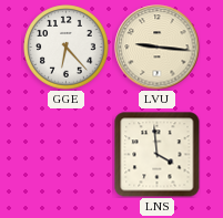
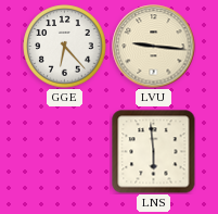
LNS: 3:59 -> 5:59
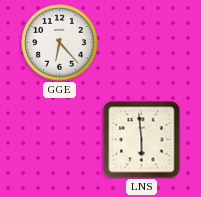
LVU: 9:16 -> none
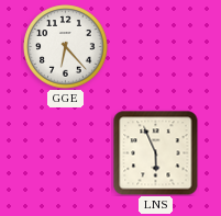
LNS: 5:59 -> 5:56
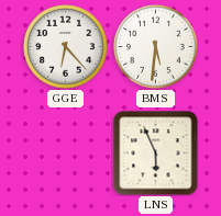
BMS: none -> 5:31
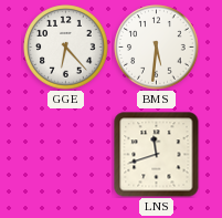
LNS: 5:56 -> 11:42
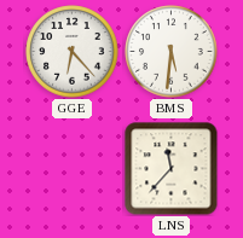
LNS: 11:42 -> 11:37
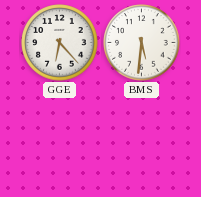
LNS: 11:37 -> none
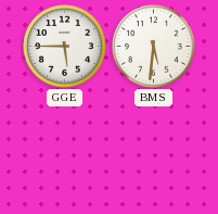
GGE: 6:23 -> 5:45
